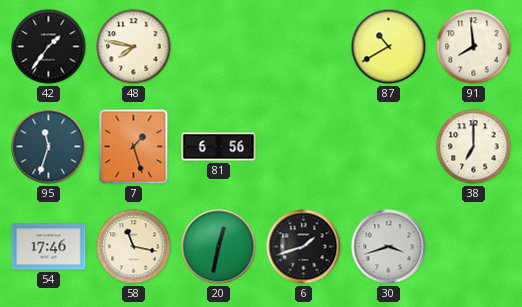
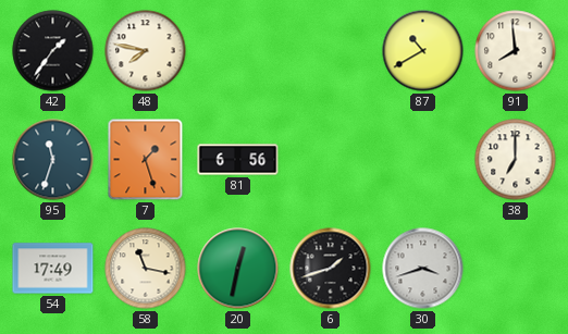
54: 17:46 -> 17:49
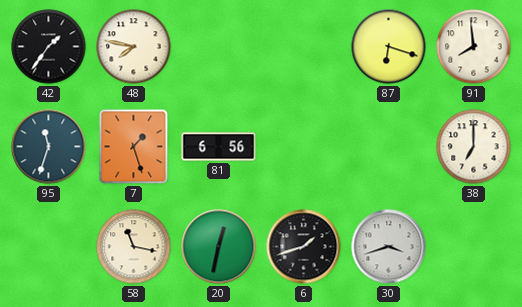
87: 10:40 -> 6:18
54: 17:49 -> none
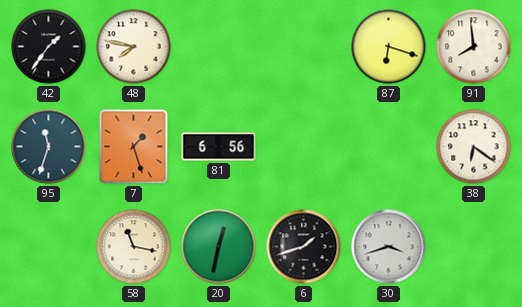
38: 7:00 -> 6:21
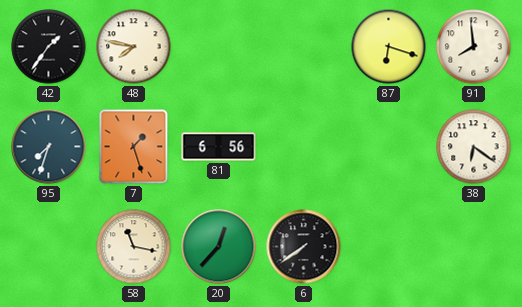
95: 11:33 -> 7:33
20: 12:32 -> 12:37
6: 1:42 -> 7:39
30: 3:42 -> none
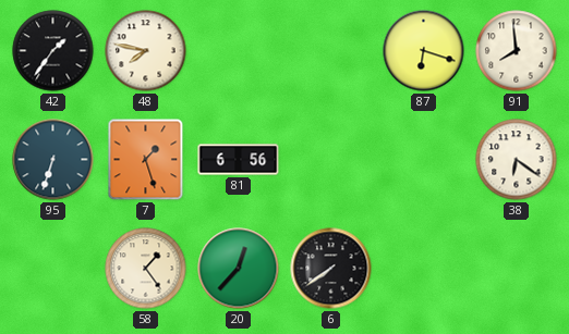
95: 7:33 -> 6:33
58: 11:17 -> 1:24
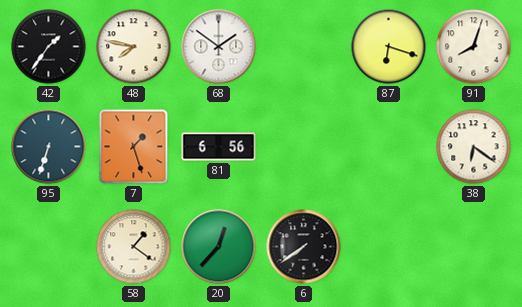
68: none -> 1:51
91: 7:59 -> 8:03
58: 1:24 -> 1:21
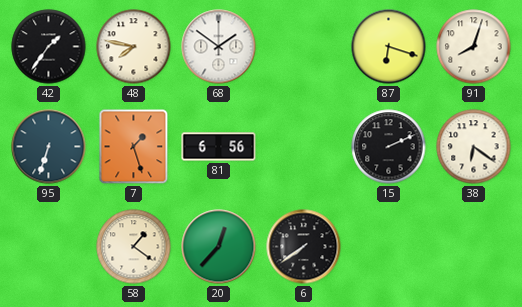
15: none -> 2:11
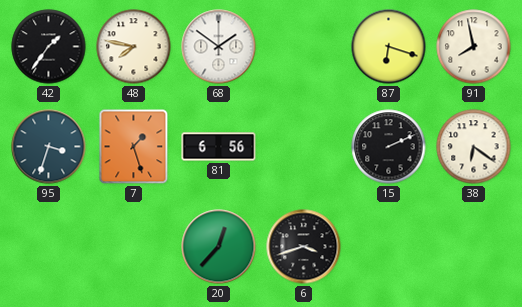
91: 8:03 -> 7:58
95: 6:33 -> 3:33
58: 1:21 -> none
6: 7:39 -> 3:42
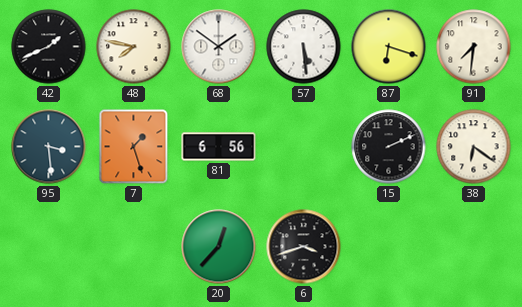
42: 1:36 -> 1:41
57: none -> 5:29
91: 7:58 -> 7:31
95: 3:33 -> 3:29
